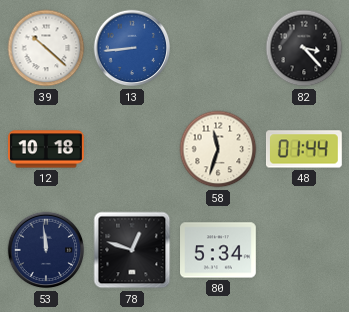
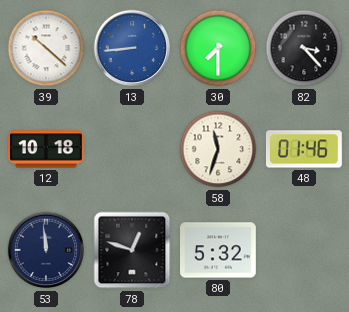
30: none -> 7:30
48: 01:44 -> 01:46
80: 5:34 -> 5:32
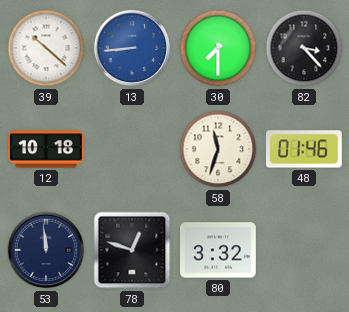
80: 5:32 -> 3:32
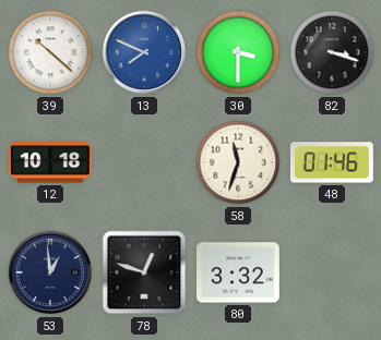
13: 8:44 -> 7:49
30: 7:30 -> 3:30
82: 3:23 -> 3:18
53: 11:59 -> 12:59
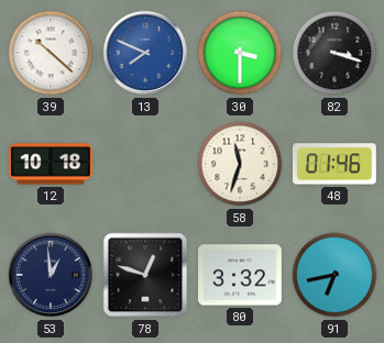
91: none -> 6:43
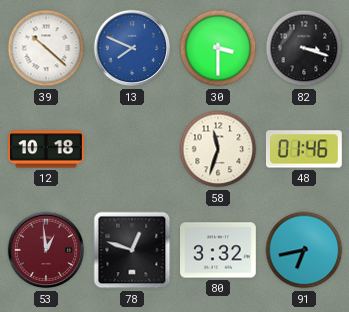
53 dial: navy -> burgundy
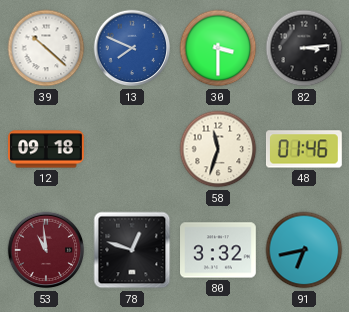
82: 3:18 -> 3:14
12: 10:18 -> 09:18
53: 12:59 -> 10:59
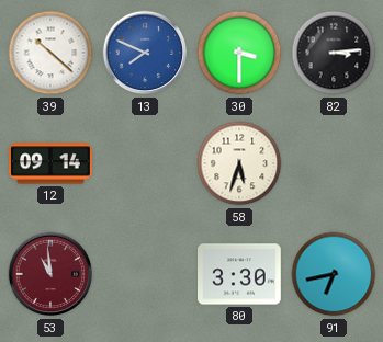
12: 09:18 -> 09:14
58: 11:33 -> 5:33
48: 01:46 -> none
78: 12:48 -> none
80: 3:32 -> 3:30
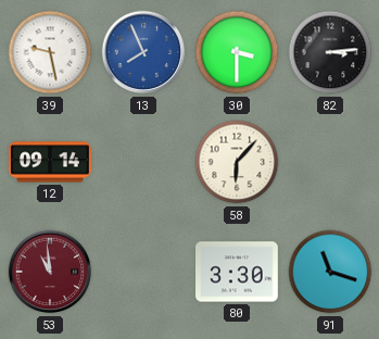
39: 10:22 -> 9:28
13: 7:49 -> 7:56
58: 5:33 -> 6:07
91: 6:43 -> 11:18
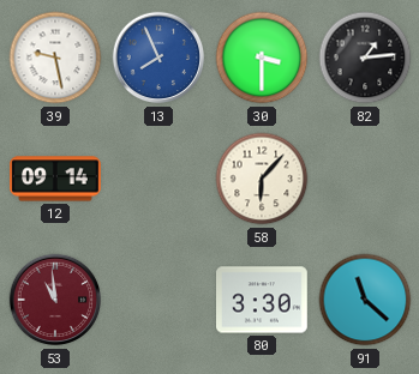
82: 3:14 -> 1:14
91: 11:18 -> 11:22
